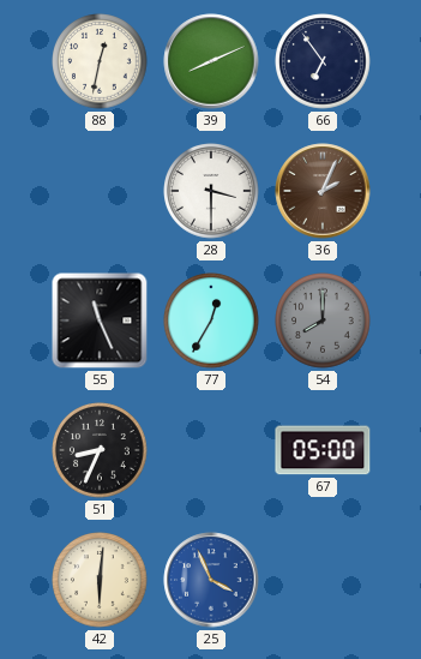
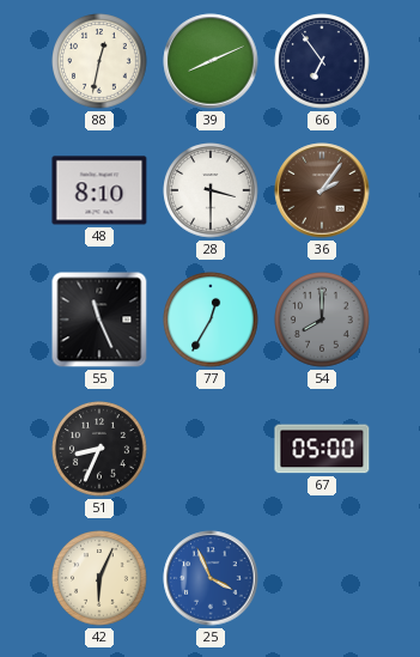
48: none -> 8:10
36: 2:04 -> 2:06
42: 6:01 -> 6:04
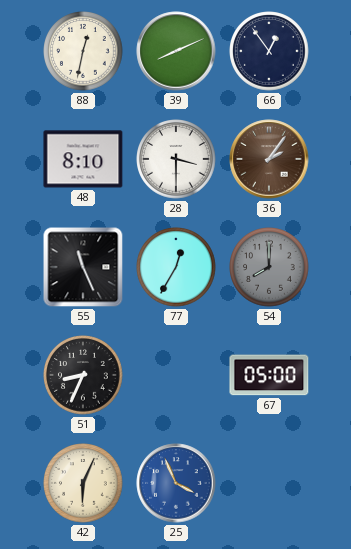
66: 6:54 -> 12:54
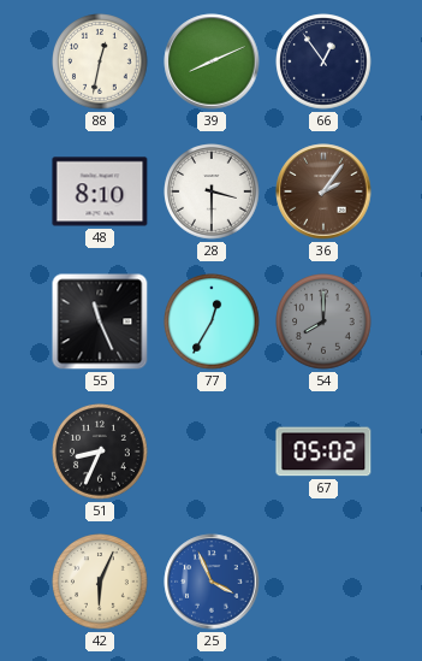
67: 05:00 -> 05:02
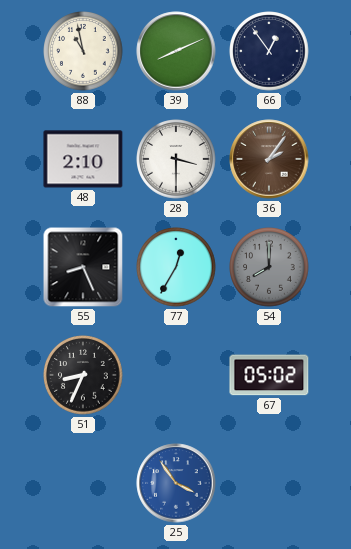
88: 12:32 -> 10:58
48: 8:10 -> 2:10
55: 11:26 -> 8:26
42: 6:04 -> none
25: 3:56 -> 3:54
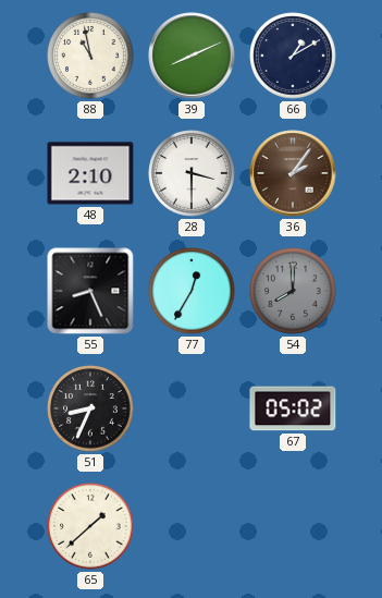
66: 12:54 -> 1:10
65: none -> 1:38
25: 3:54 -> none
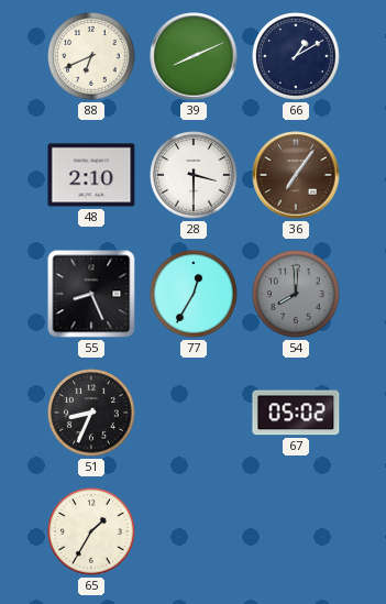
88: 10:58 -> 6:41
36: 2:06 -> 7:06
65: 1:38 -> 1:35
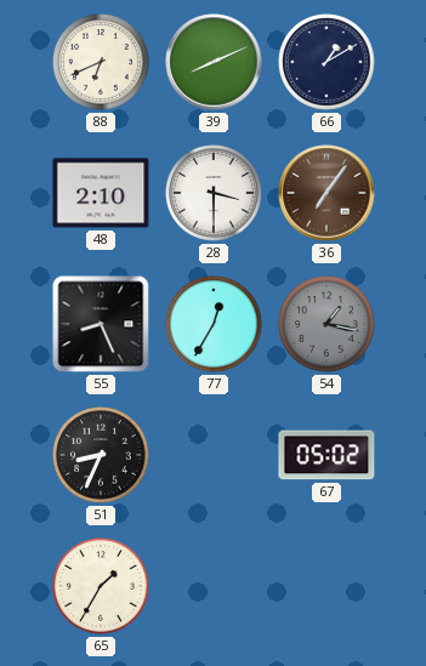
54: 8:00 -> 1:17
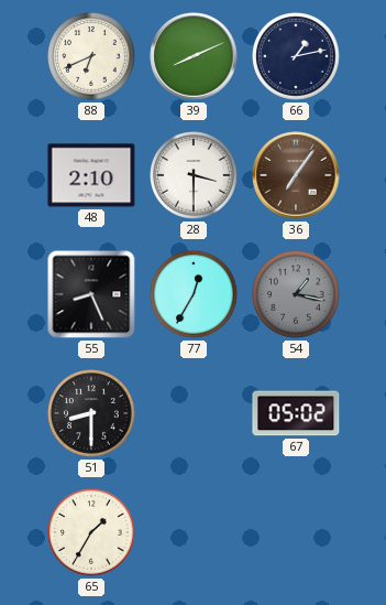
66: 1:10 -> 1:13
51: 8:34 -> 8:30
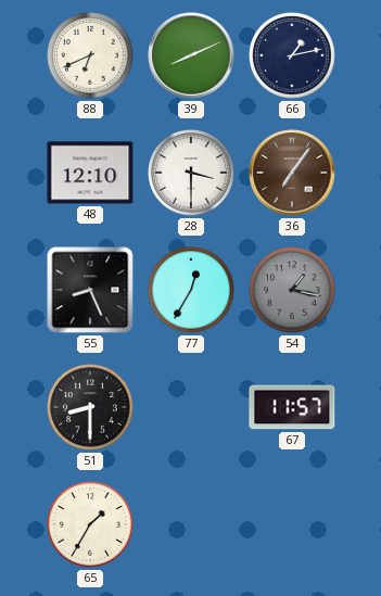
48: 2:10 -> 12:10
67: 05:02 -> 11:57
